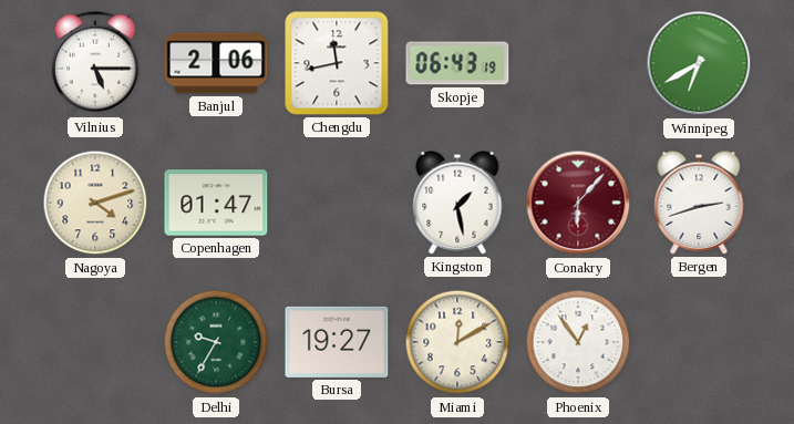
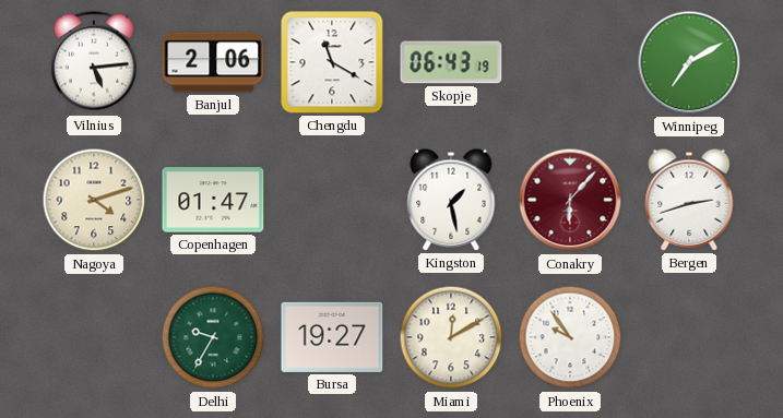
Vilnius: 5:15 -> 5:14
Chengdu: 11:43 -> 11:20
Winnipeg: 6:40 -> 7:10
Phoenix: 12:54 -> 9:54
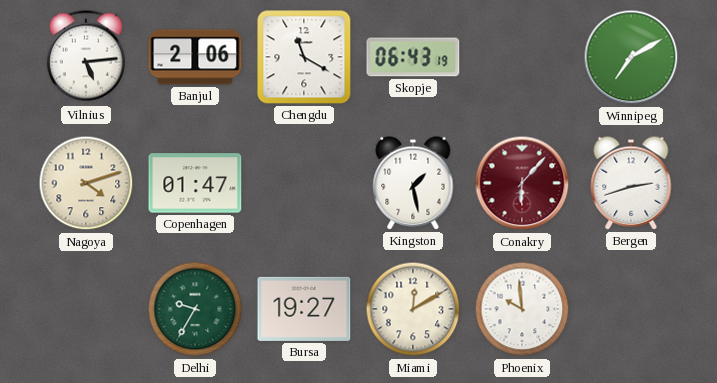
Phoenix: 9:54 -> 9:59
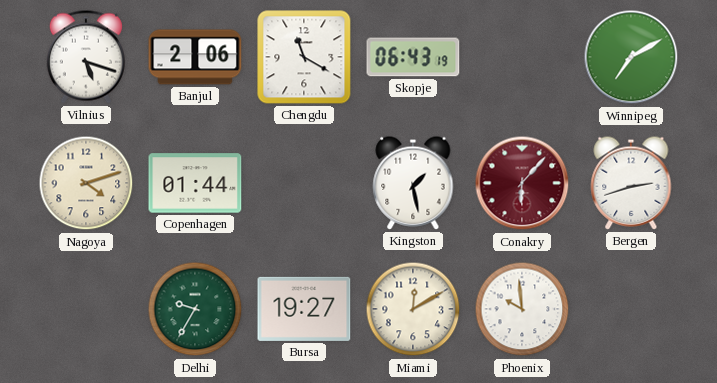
Vilnius: 5:14 -> 5:18
Copenhagen: 01:47 -> 01:44
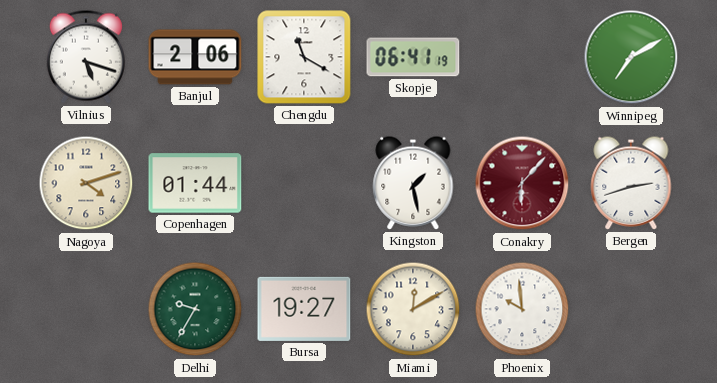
Skopje: 06:43 -> 06:41
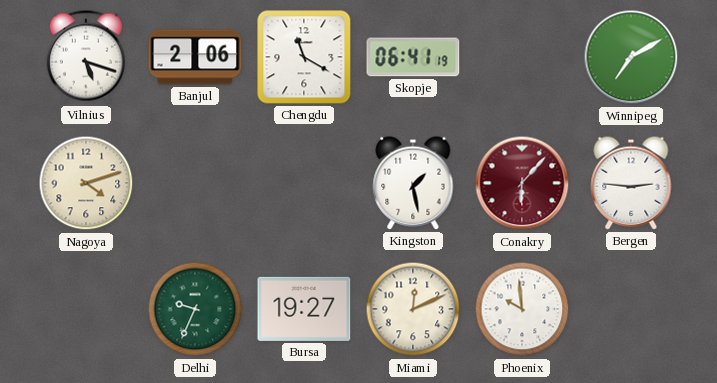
Copenhagen: 01:44 -> none
Bergen: 2:42 -> 2:46
Delhi: 9:35 -> 9:34
Miami: 12:10 -> 12:11
